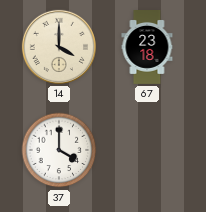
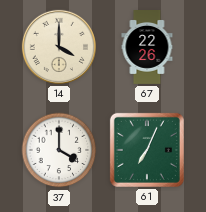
67: 23:18 -> 22:26
61: none -> 7:04
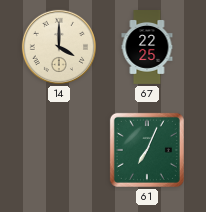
67: 22:26 -> 22:25
37: 4:00 -> none
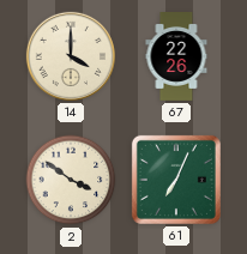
67: 22:25 -> 22:26
2: none -> 3:51
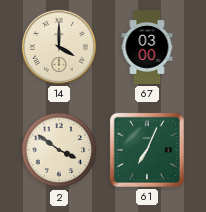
67: 22:26 -> 03:00
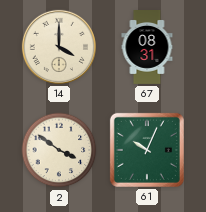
67: 03:00 -> 08:31
61: 7:04 -> 10:04
